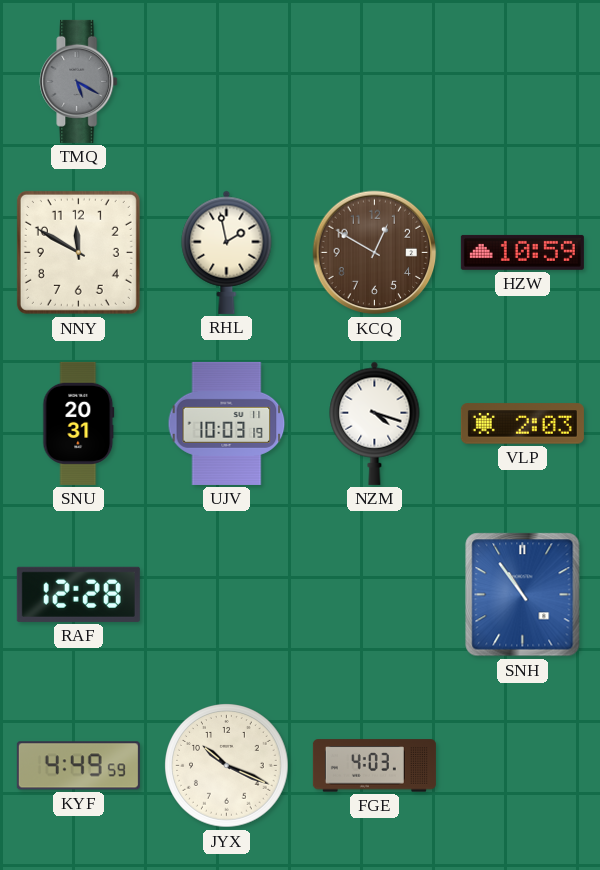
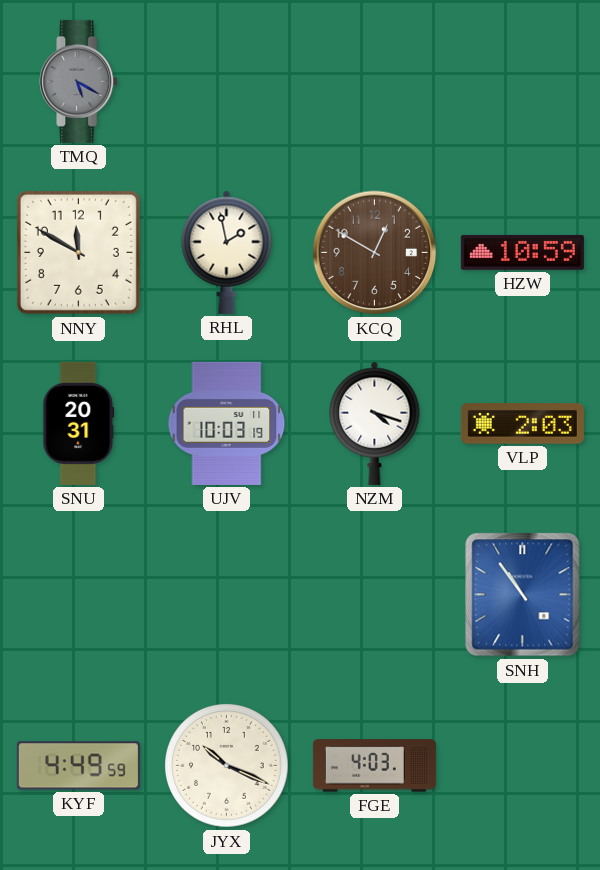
RAF: 12:28 -> none
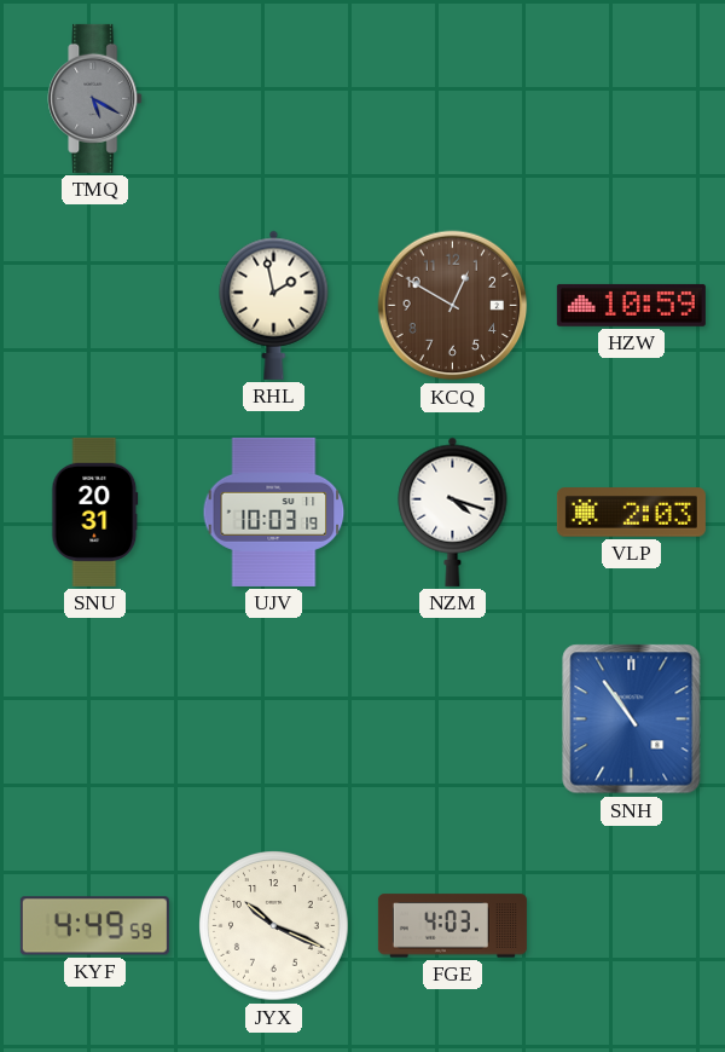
NNY: 11:50 -> none
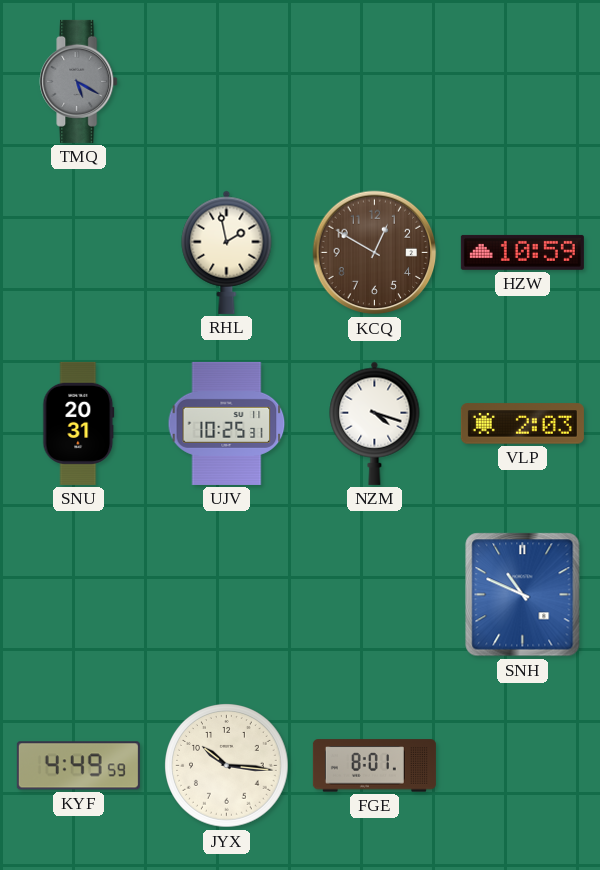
UJV: 10:03 -> 10:25
SNH: 10:54 -> 10:49
JYX: 10:19 -> 10:16
FGE: 4:03 -> 8:01
